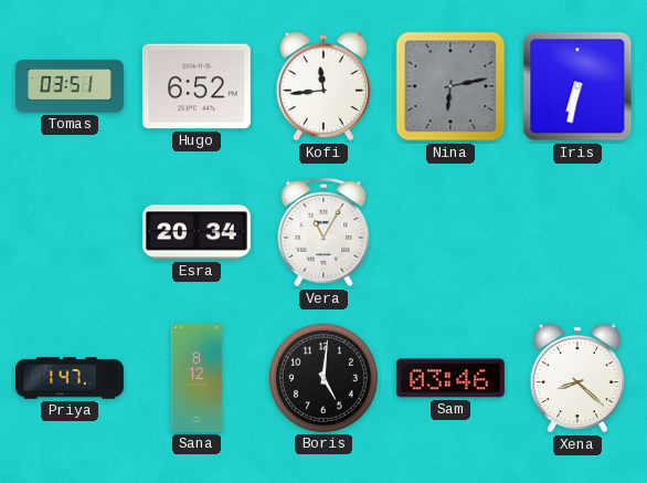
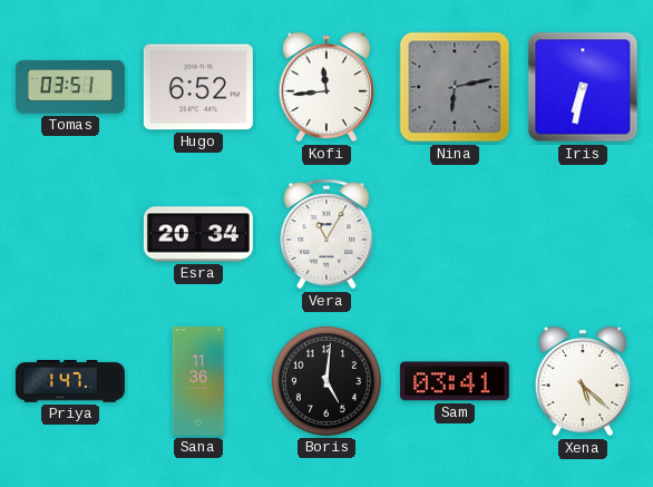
Sana: 8:12 -> 11:36
Sam: 03:46 -> 03:41
Xena: 8:22 -> 5:22
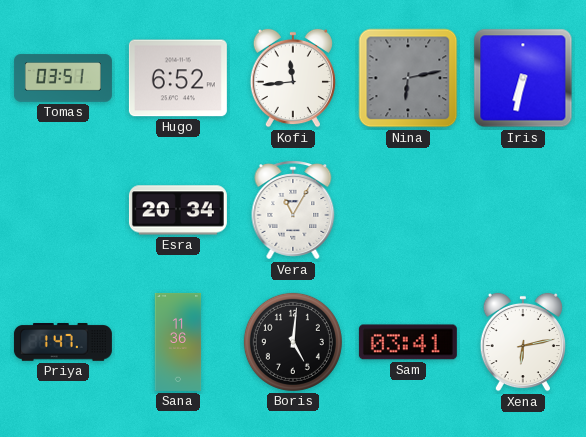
Xena: 5:22 -> 6:13
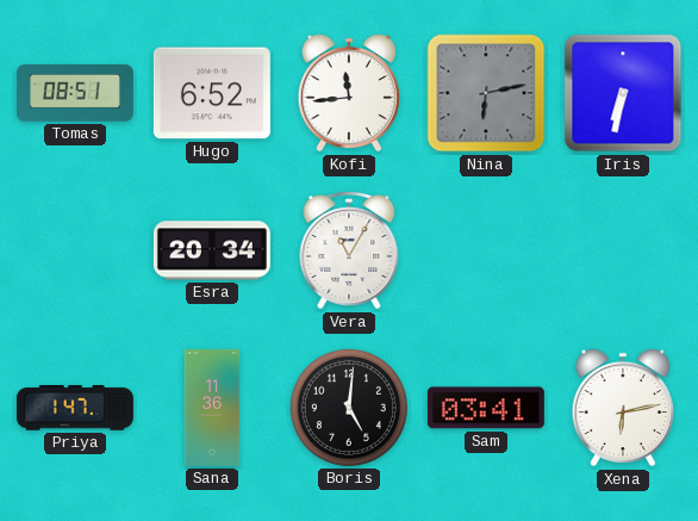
Tomas: 03:51 -> 08:51
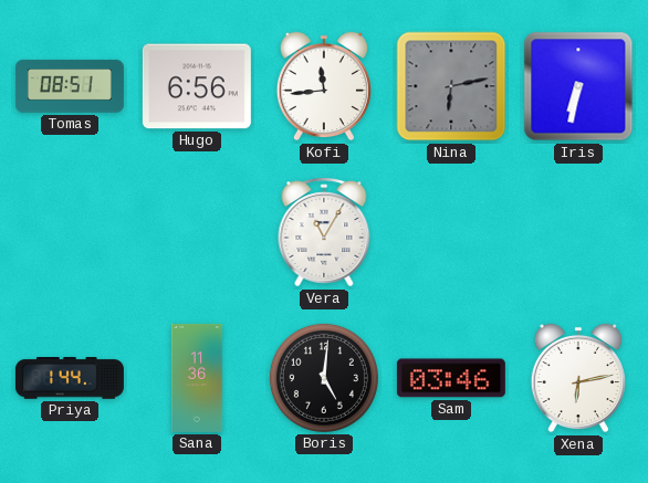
Hugo: 6:52 -> 6:56
Esra: 20:34 -> none
Priya: 1:47 -> 1:44
Sam: 03:41 -> 03:46
